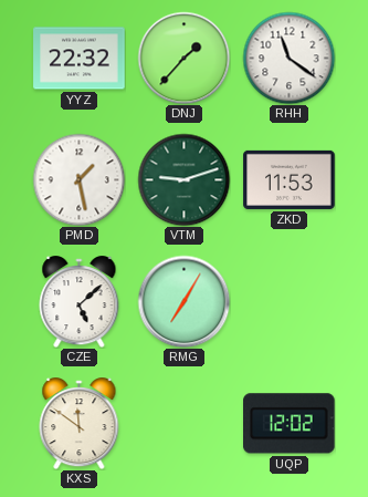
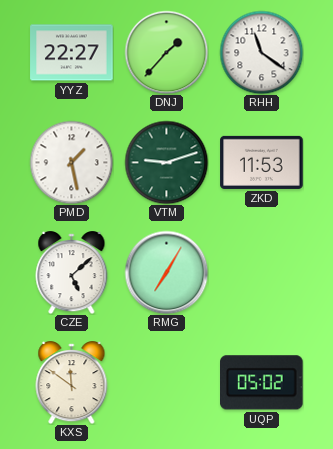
YYZ: 22:32 -> 22:27
UQP: 12:02 -> 05:02
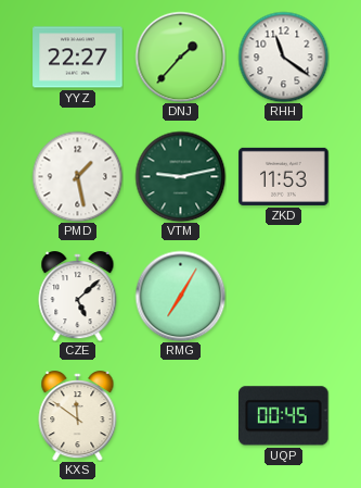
VTM: 9:12 -> 9:13
UQP: 05:02 -> 00:45
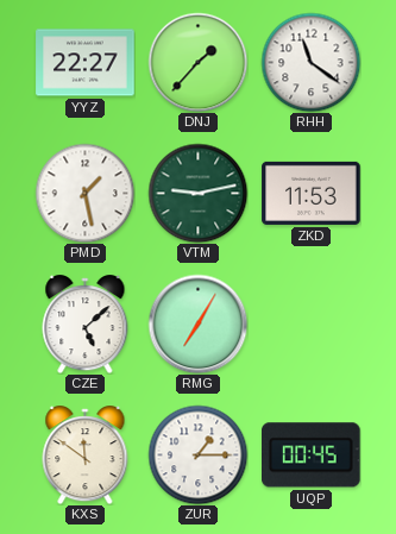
ZUR: none -> 1:15
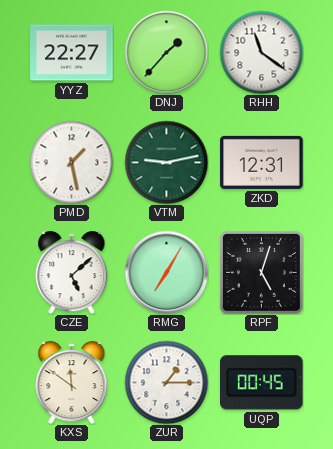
ZKD: 11:53 -> 12:31
RPF: none -> 5:03
